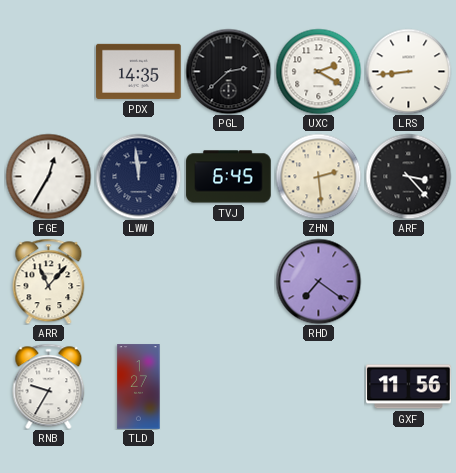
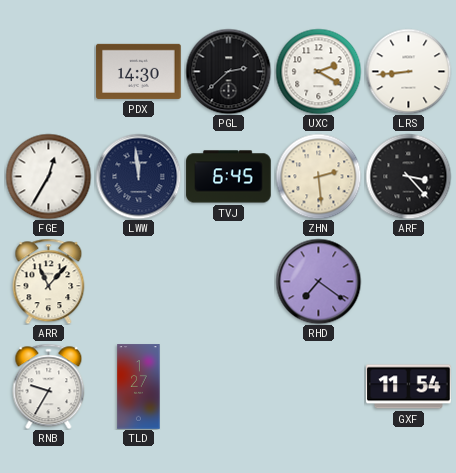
PDX: 14:35 -> 14:30
GXF: 11:56 -> 11:54
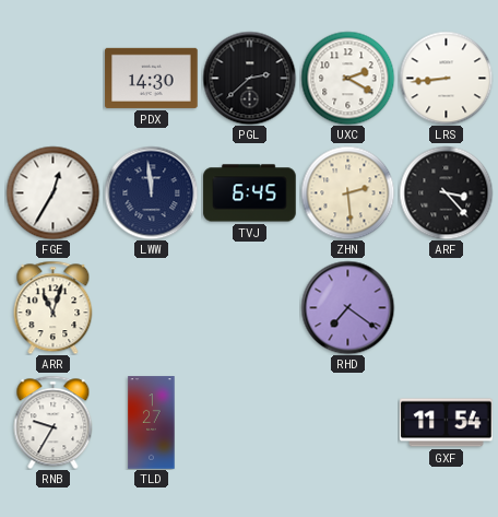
ARR: 11:07 -> 11:03
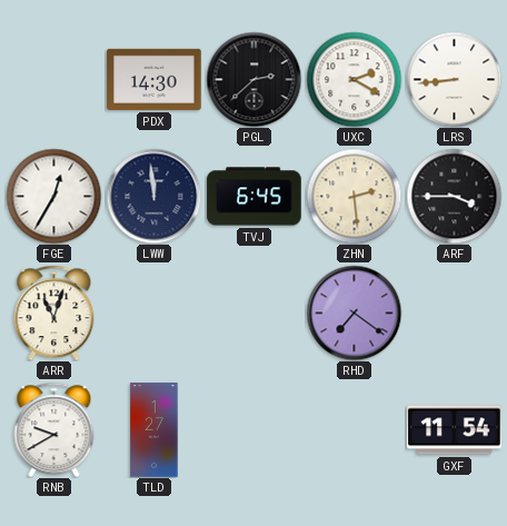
ARF: 3:23 -> 3:45
RNB: 9:35 -> 9:40
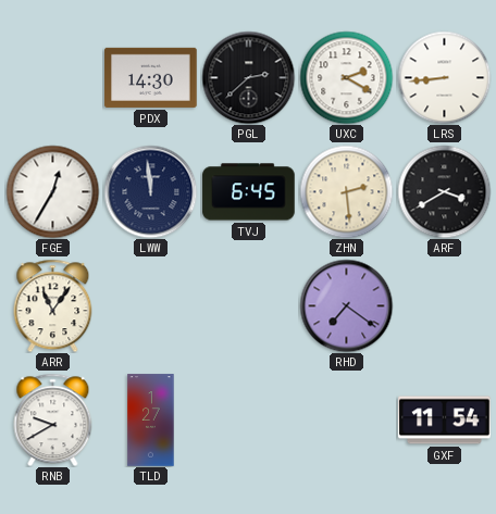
ARF: 3:45 -> 3:40
ARR: 11:03 -> 11:06
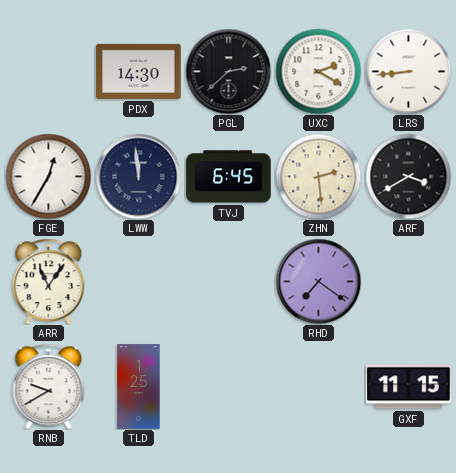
TLD: 1:27 -> 1:25
GXF: 11:54 -> 11:15
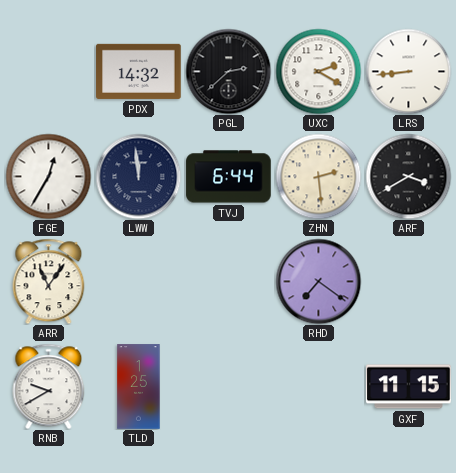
PDX: 14:30 -> 14:32
TVJ: 6:45 -> 6:44
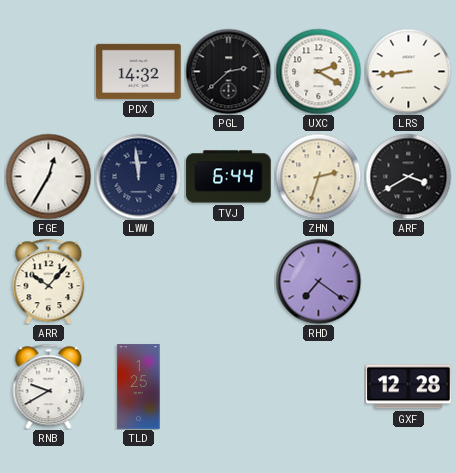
ZHN: 2:29 -> 2:33
ARR: 11:06 -> 10:07
GXF: 11:15 -> 12:28
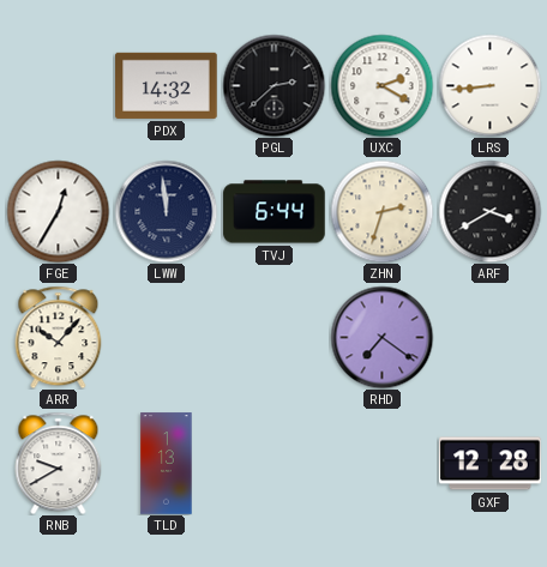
TLD: 1:25 -> 1:13
